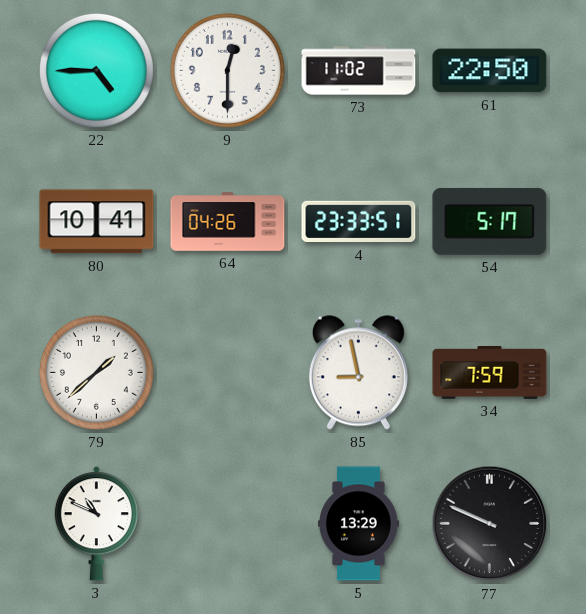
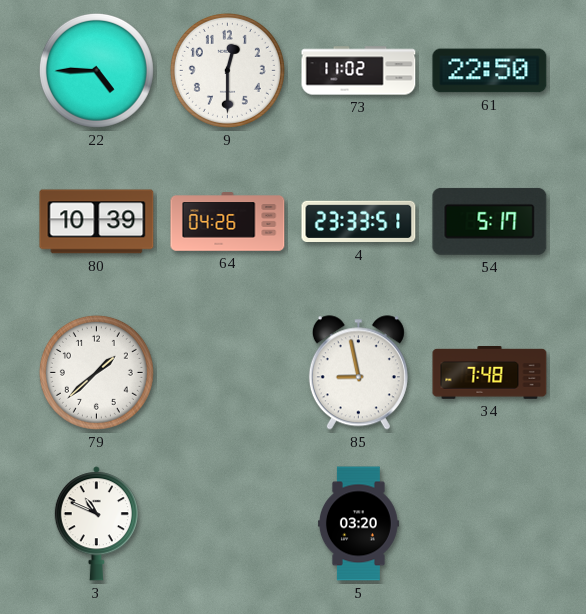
80: 10:41 -> 10:39
34: 7:59 -> 7:48
5: 13:29 -> 03:20
77: 9:49 -> none
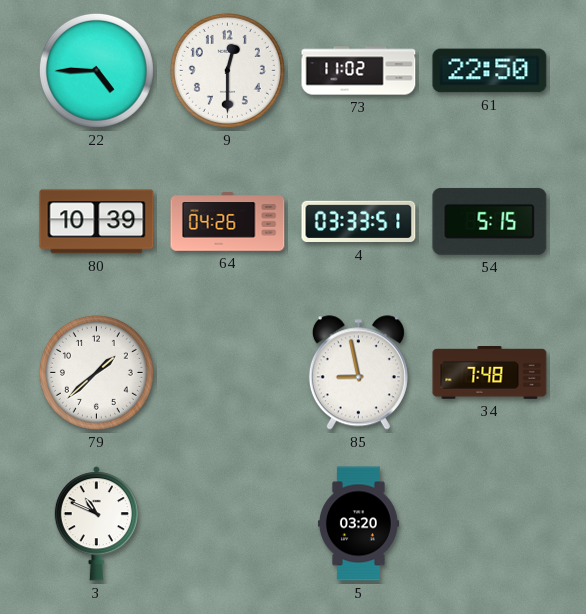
4: 23:33 -> 03:33
54: 5:17 -> 5:15
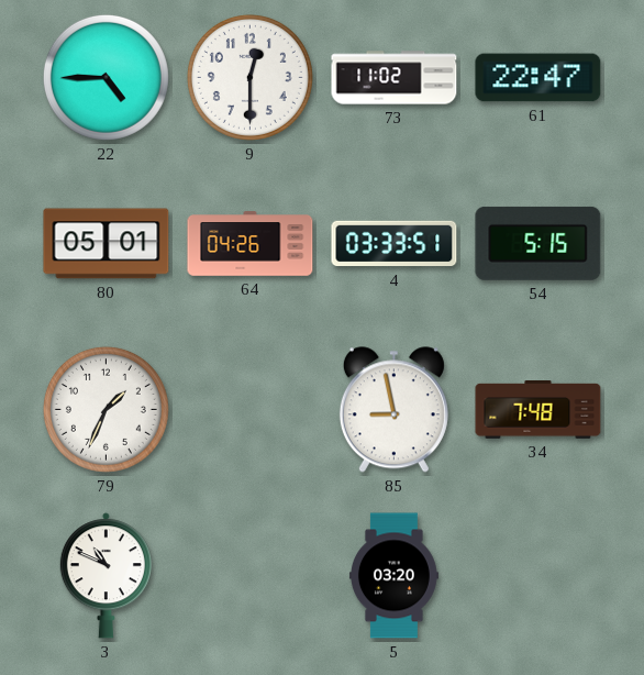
61: 22:50 -> 22:47
80: 10:39 -> 05:01
79: 1:38 -> 1:34
